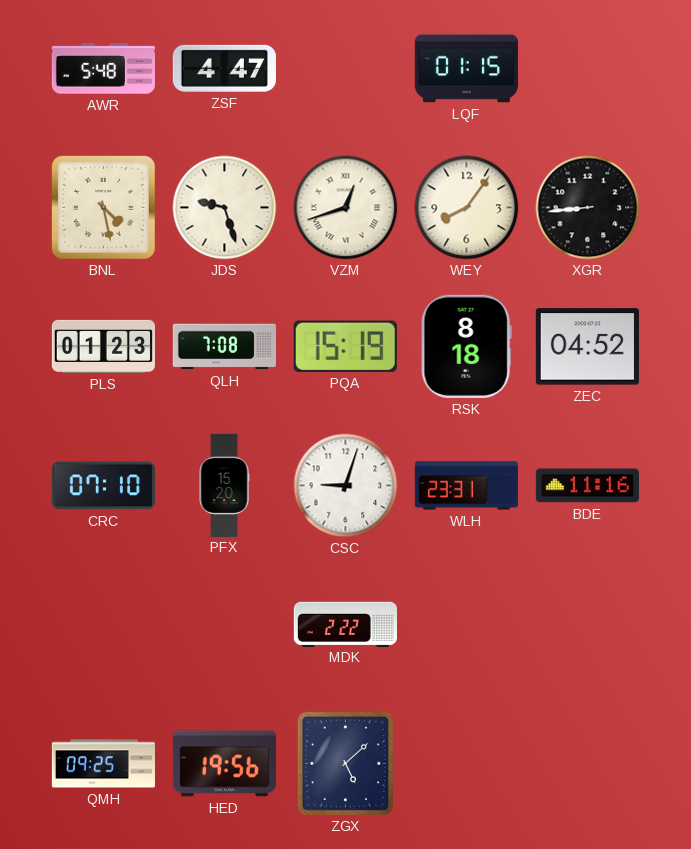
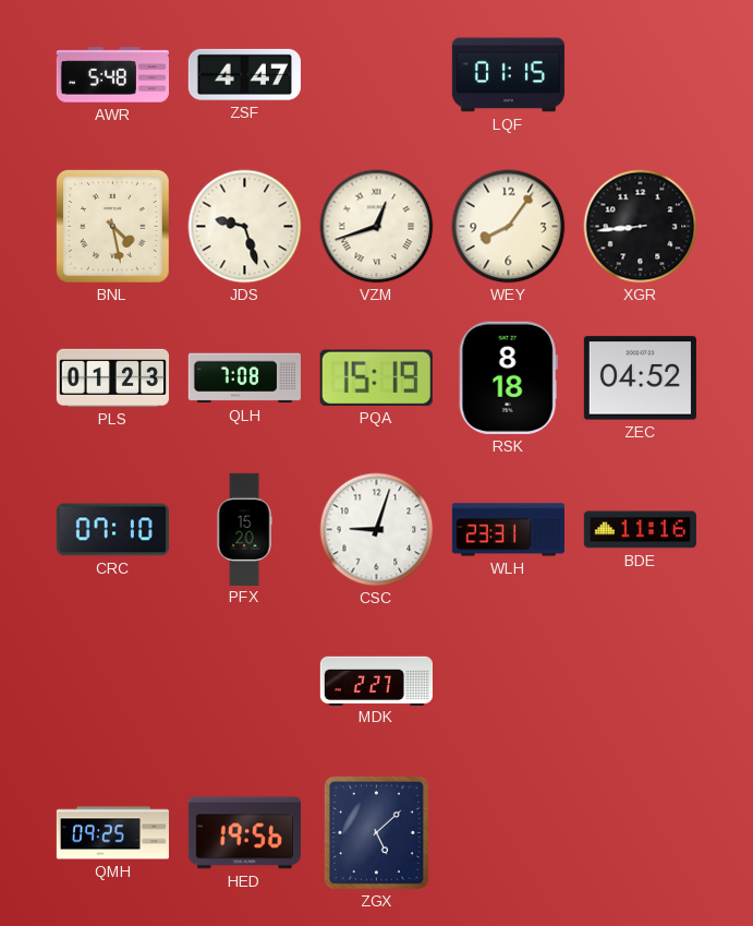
MDK: 2:22 -> 2:27
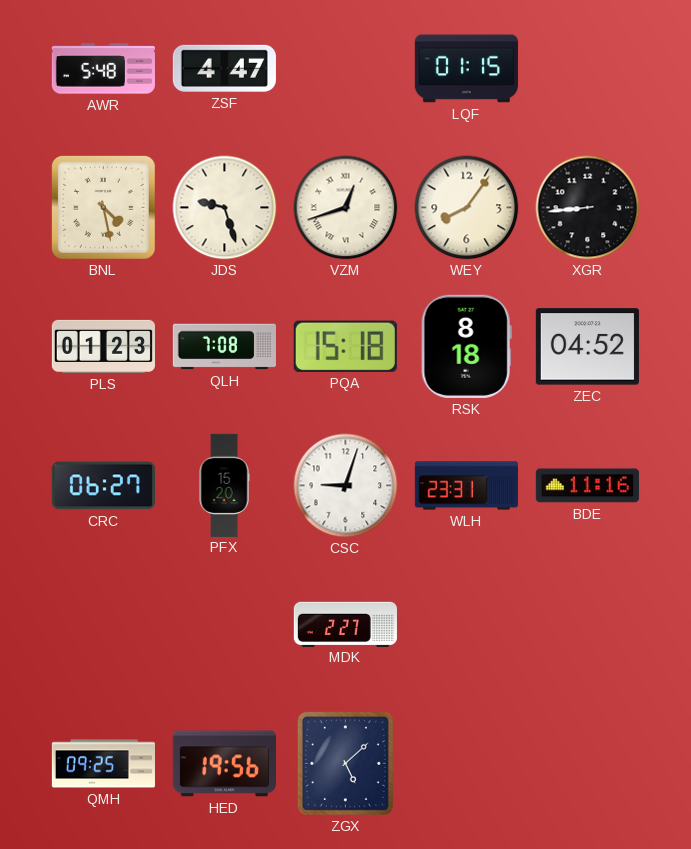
PQA: 15:19 -> 15:18
CRC: 07:10 -> 06:27
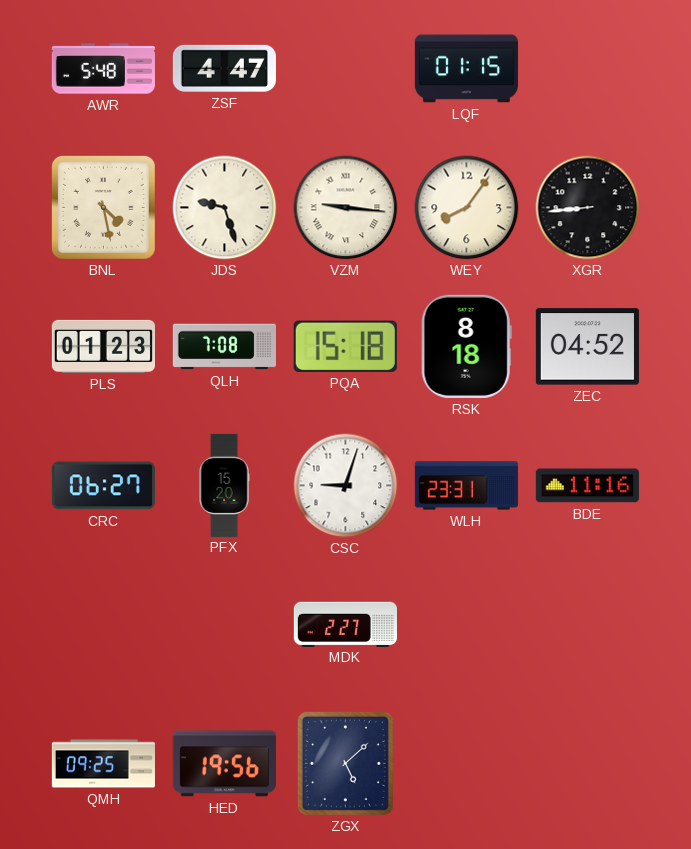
VZM: 12:42 -> 9:16
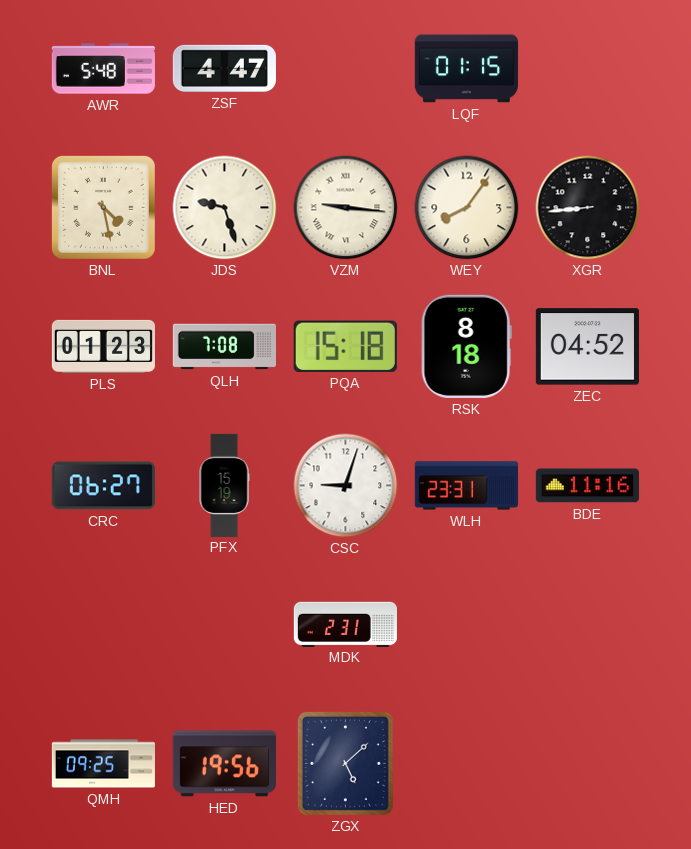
PFX: 15:20 -> 15:19
MDK: 2:27 -> 2:31
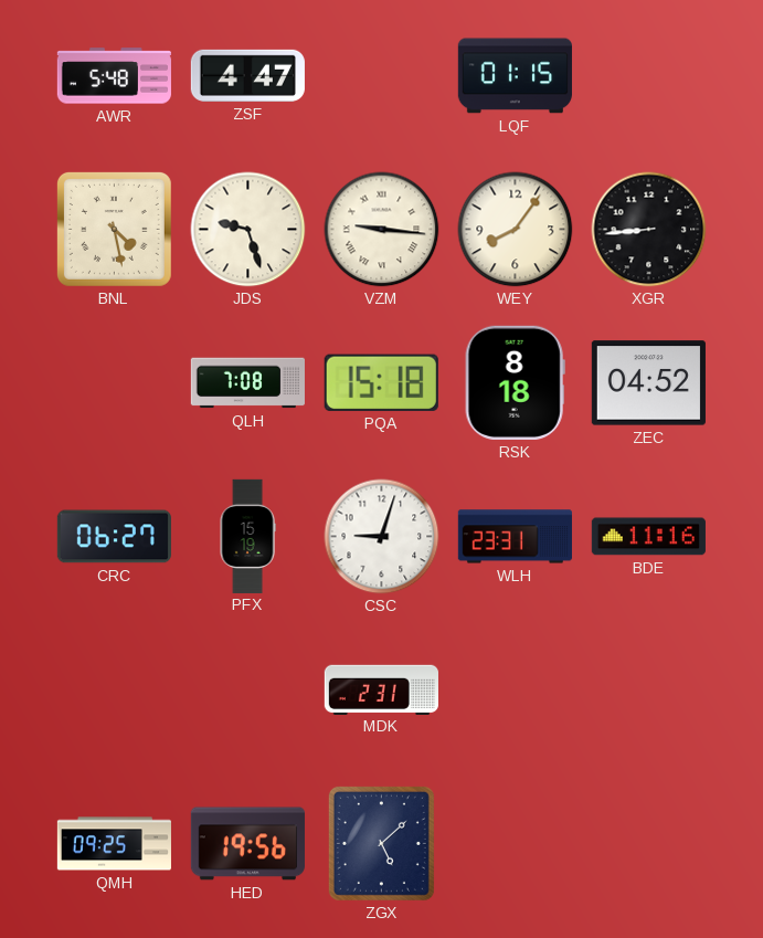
PLS: 01:23 -> none
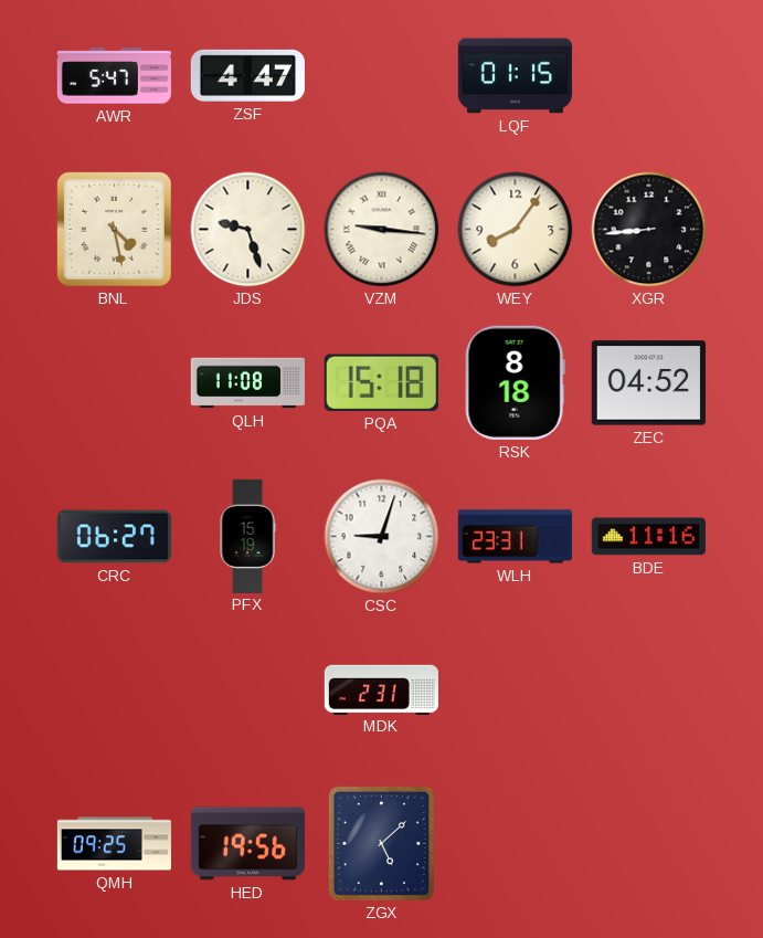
AWR: 5:48 -> 5:47
QLH: 7:08 -> 11:08
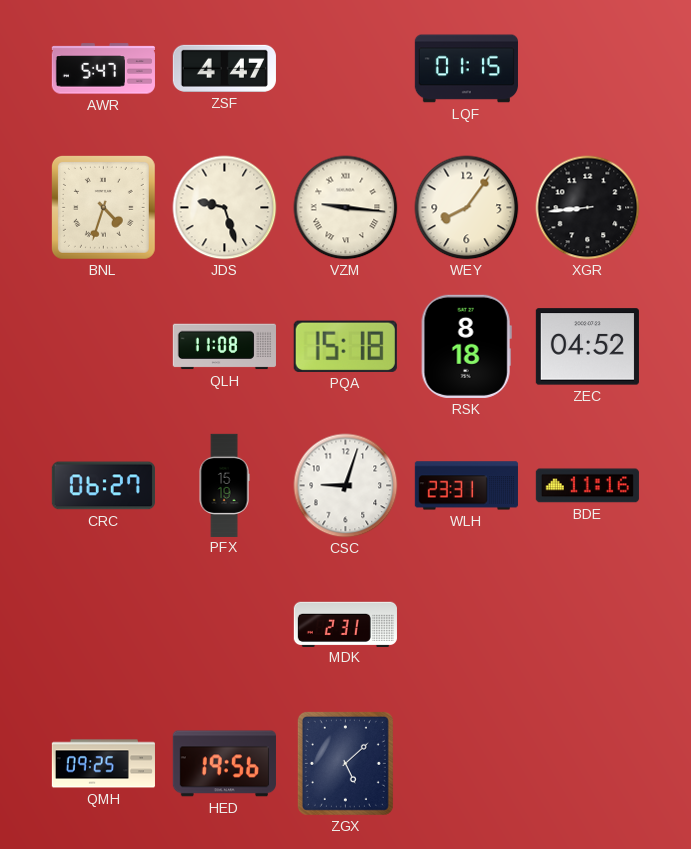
BNL: 4:28 -> 4:33
